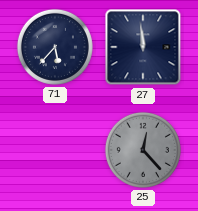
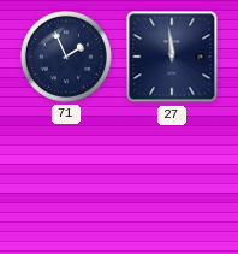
71: 5:37 -> 1:56
25: 12:23 -> none
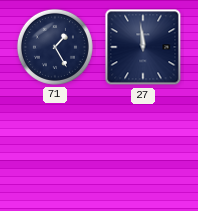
71: 1:56 -> 1:25
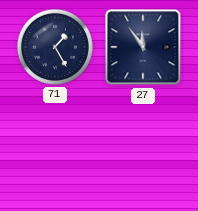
27: 11:59 -> 11:54
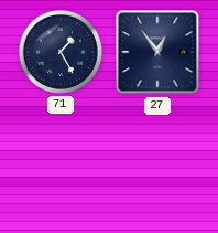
27: 11:54 -> 12:54
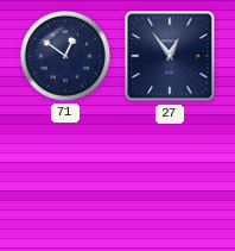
71: 1:25 -> 12:51
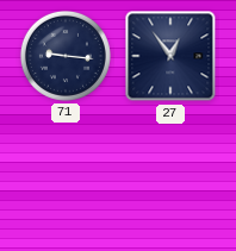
71: 12:51 -> 9:16
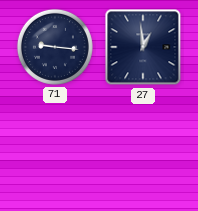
27: 12:54 -> 12:59
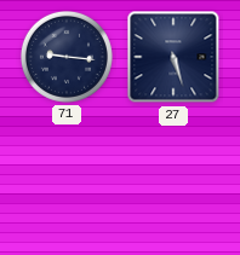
27: 12:59 -> 5:27
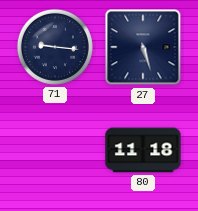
80: none -> 11:18
